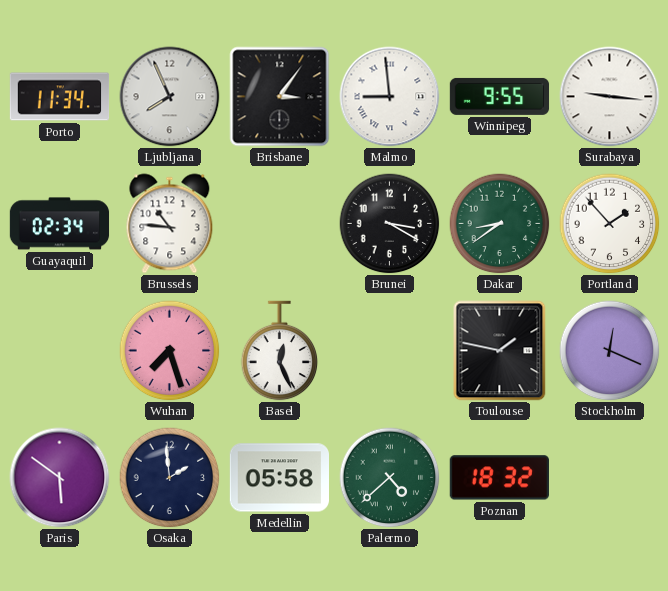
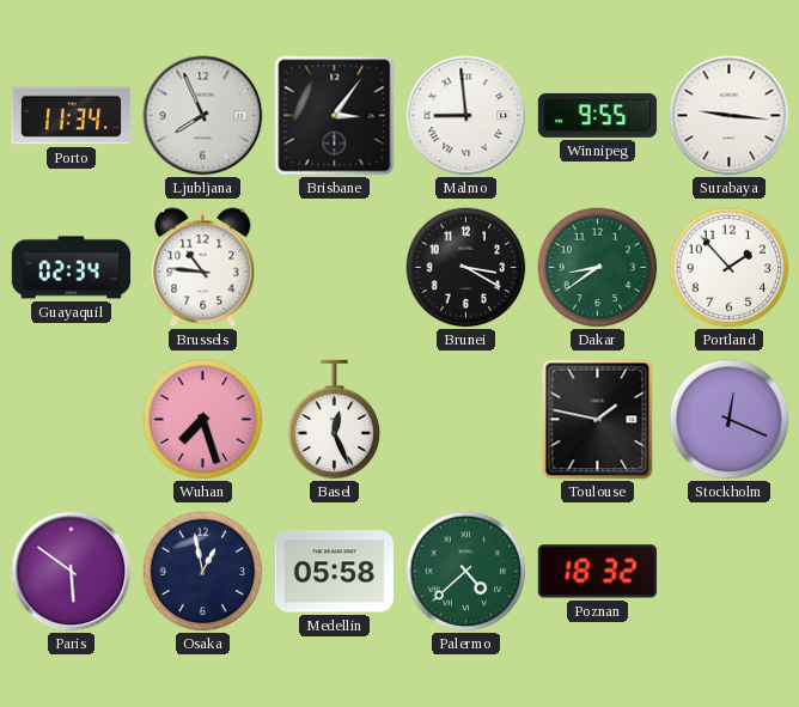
Osaka: 1:59 -> 12:58
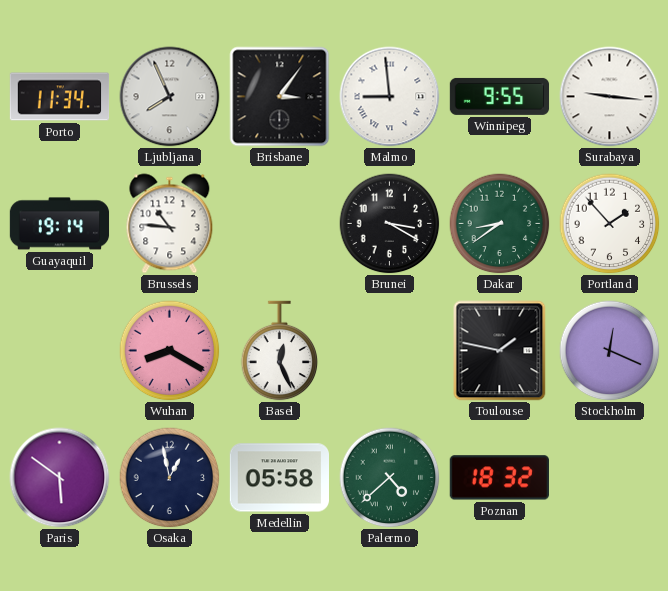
Guayaquil: 02:34 -> 19:14
Wuhan: 7:27 -> 8:20
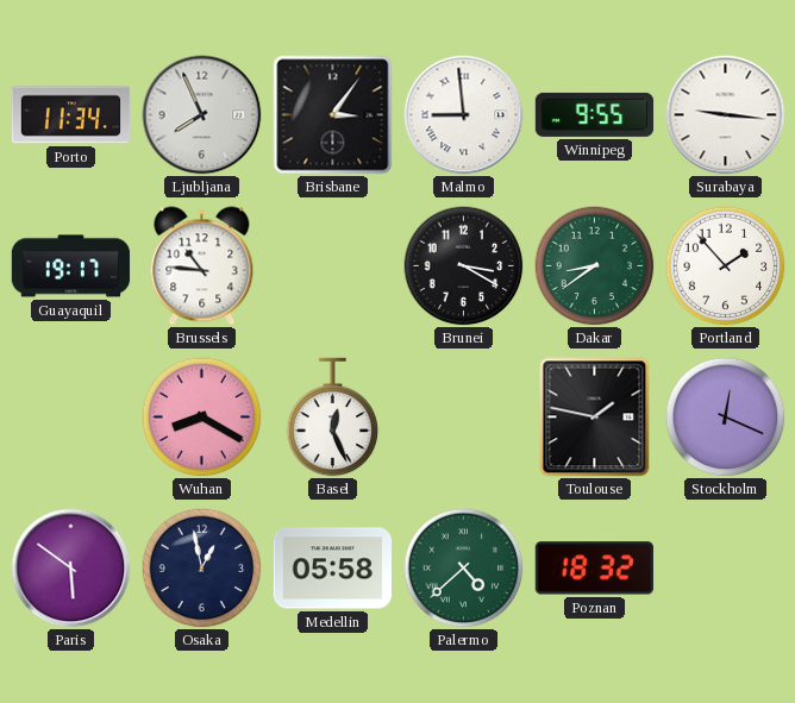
Guayaquil: 19:14 -> 19:17
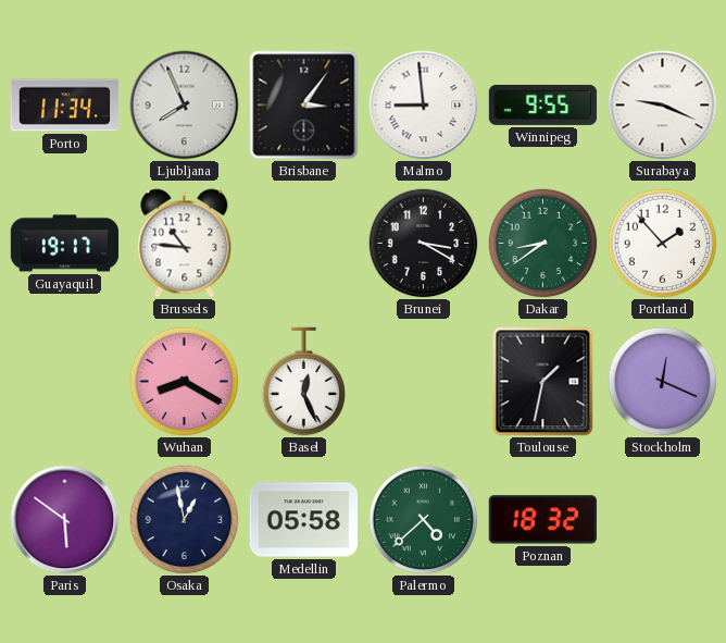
Surabaya: 9:16 -> 9:19
Toulouse: 1:47 -> 1:32
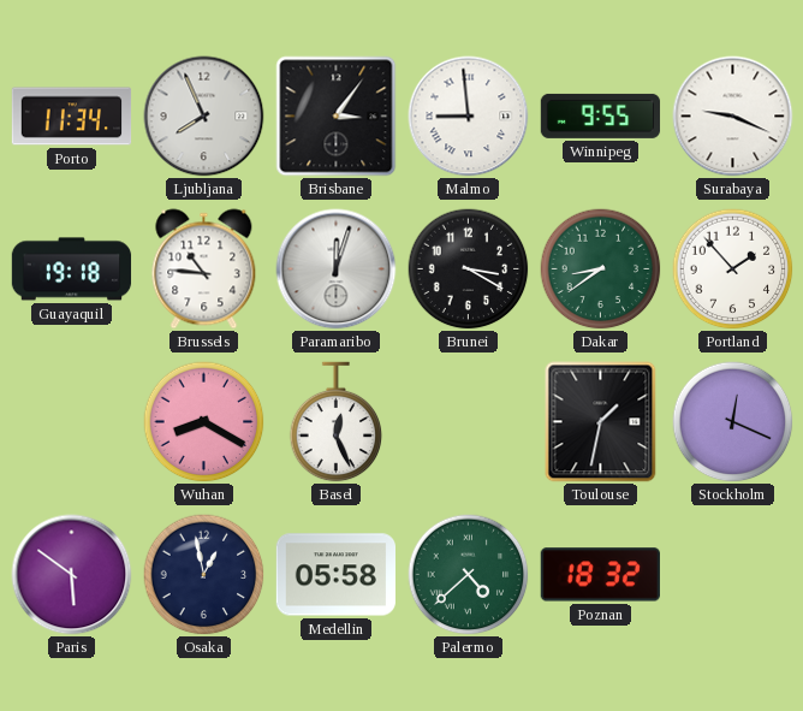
Guayaquil: 19:17 -> 19:18
Paramaribo: none -> 12:03
